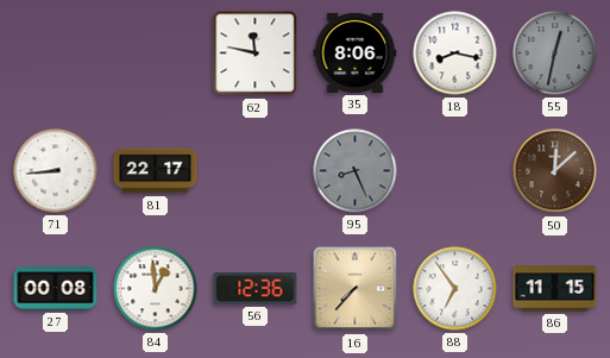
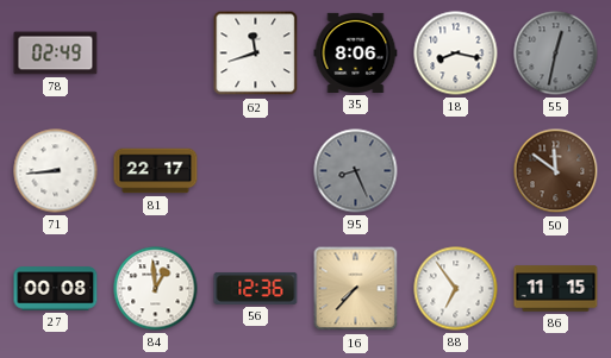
78: none -> 02:49
62: 11:47 -> 11:42
50: 12:08 -> 11:51
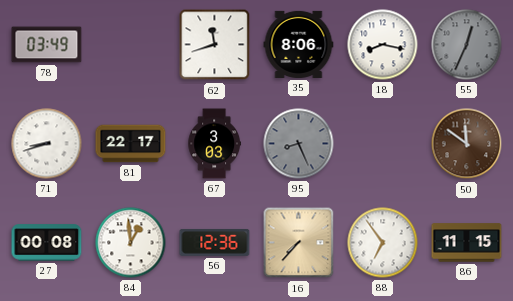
78: 02:49 -> 03:49
55: 12:32 -> 12:34
71: 8:44 -> 8:42
67: none -> 3:03
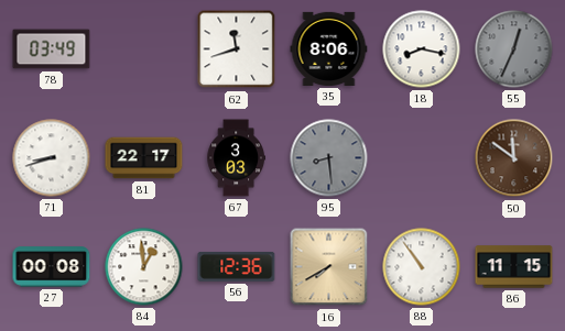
95: 8:26 -> 8:29
16: 7:37 -> 7:40
88: 6:54 -> 10:54
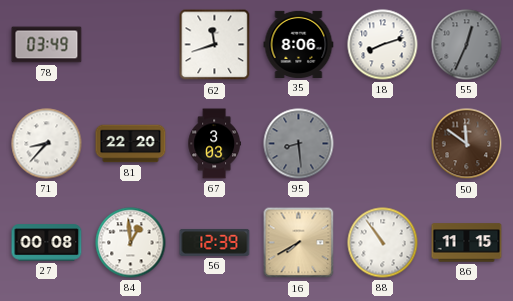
18: 8:17 -> 8:12
71: 8:42 -> 8:37
81: 22:17 -> 22:20
56: 12:36 -> 12:39
